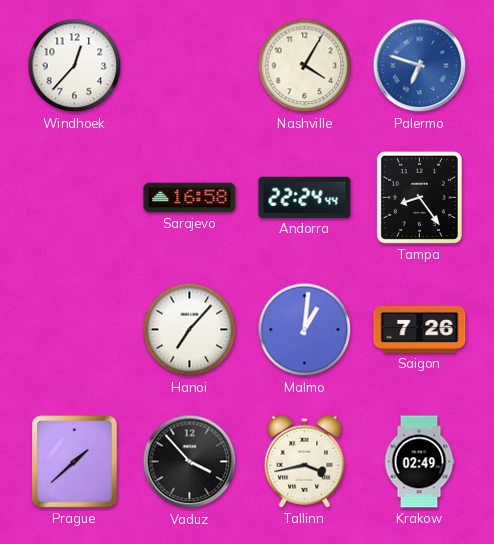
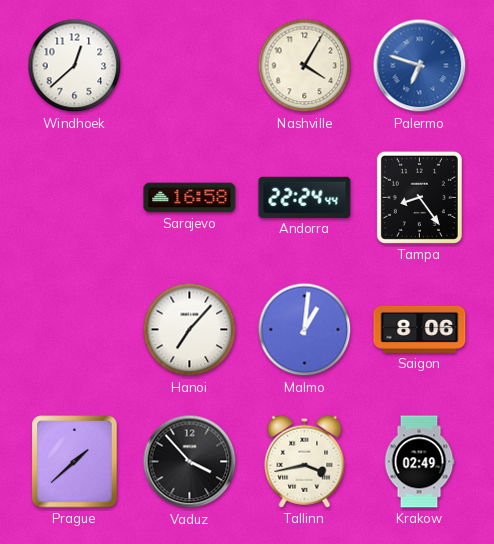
Windhoek: 12:37 -> 12:38
Saigon: 7:26 -> 8:06
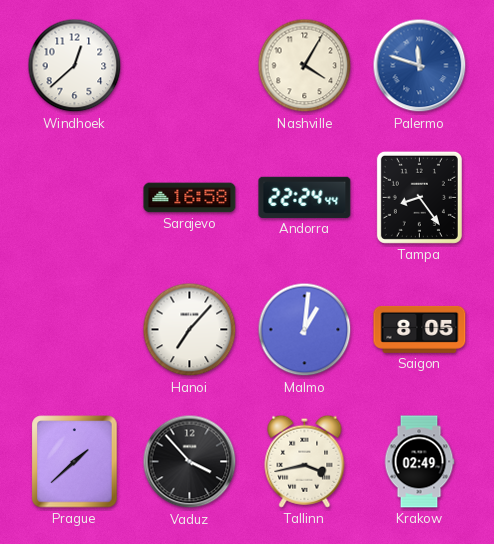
Palermo: 6:48 -> 11:48
Saigon: 8:06 -> 8:05
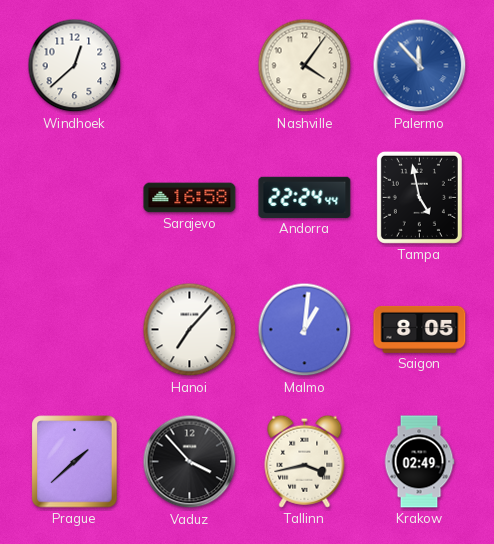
Nashville: 4:05 -> 4:06
Palermo: 11:48 -> 11:53
Tampa: 8:24 -> 4:58
